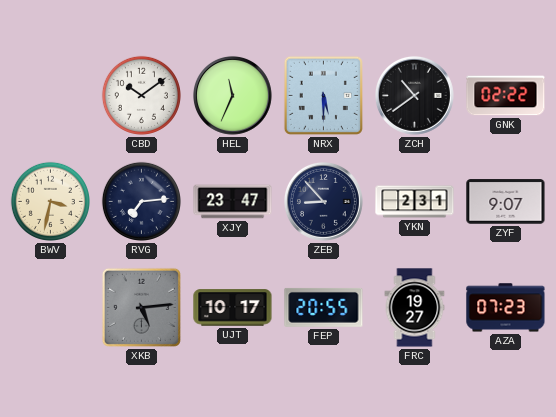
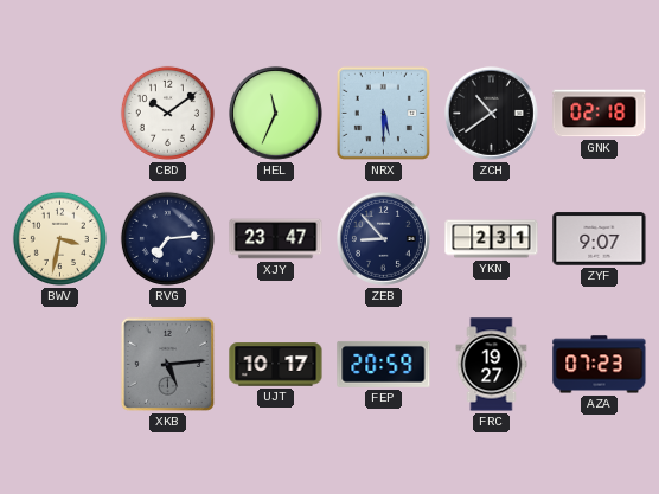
GNK: 02:22 -> 02:18
FEP: 20:55 -> 20:59
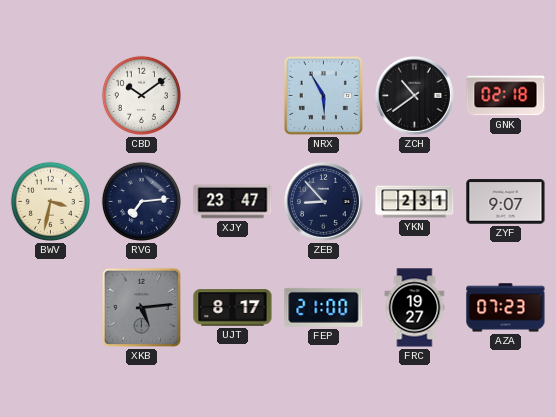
HEL: 11:34 -> none
NRX: 5:30 -> 5:55
UJT: 10:17 -> 8:17
FEP: 20:59 -> 21:00
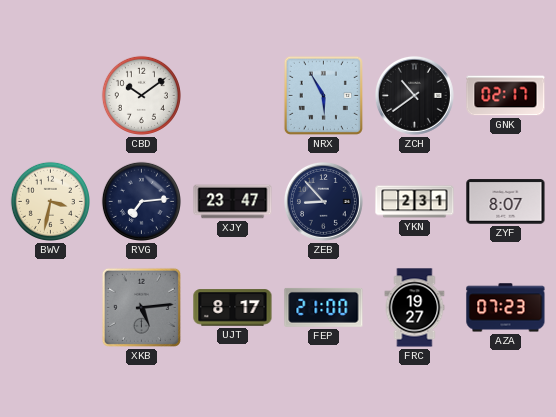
GNK: 02:18 -> 02:17
ZYF: 9:07 -> 8:07
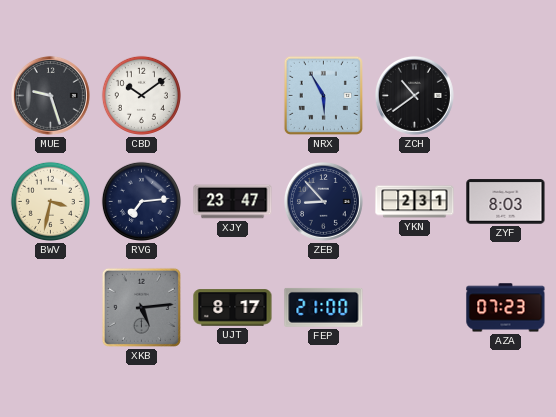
MUE: none -> 9:27
GNK: 02:17 -> none
ZYF: 8:07 -> 8:03
FRC: 19:27 -> none
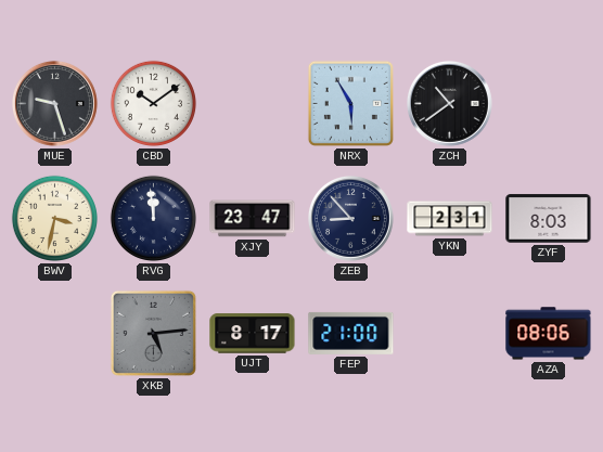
RVG: 7:14 -> 11:59
AZA: 07:23 -> 08:06
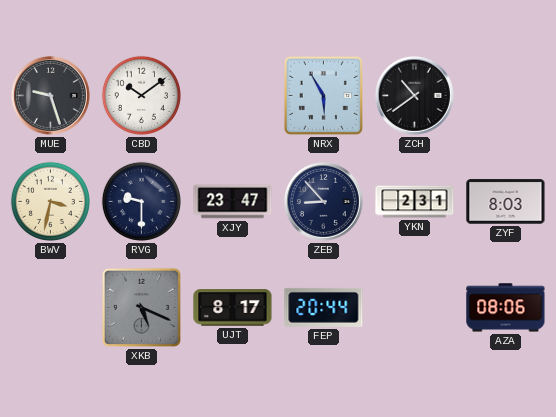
RVG: 11:59 -> 9:30
XKB: 5:14 -> 5:19
FEP: 21:00 -> 20:44
